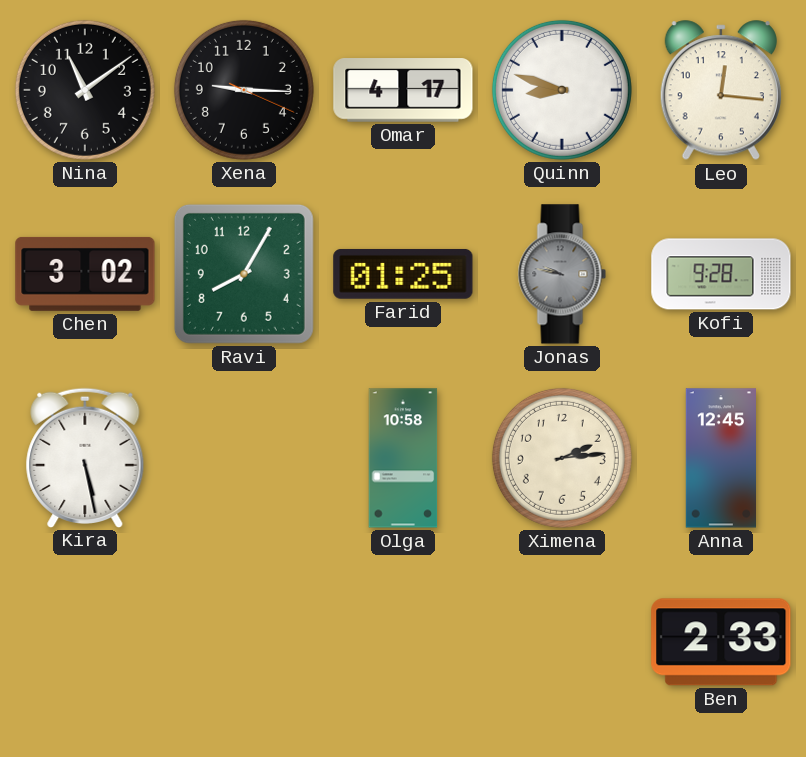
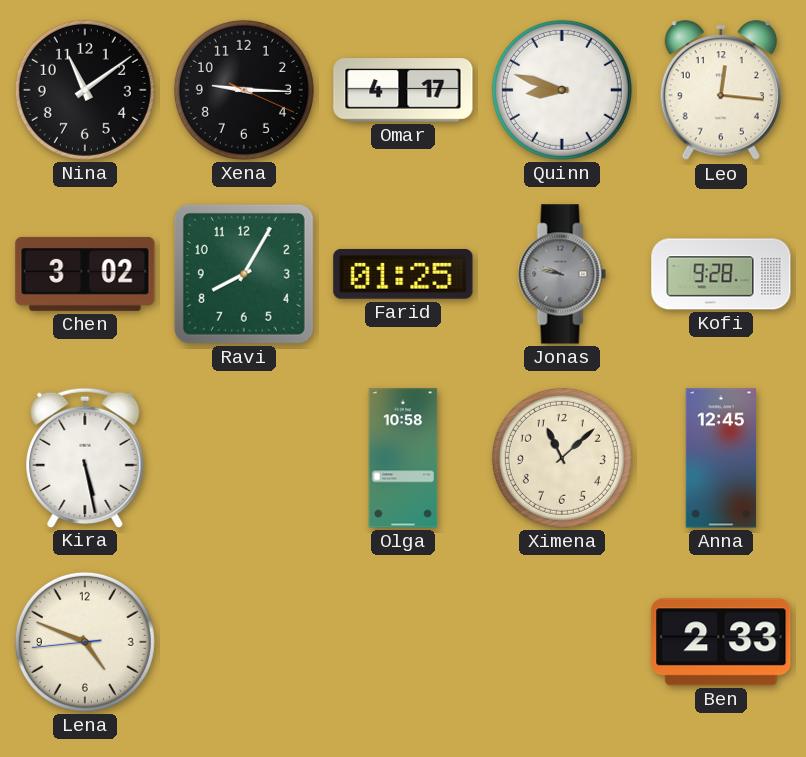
Ximena: 2:14 -> 11:08
Lena: none -> 4:48
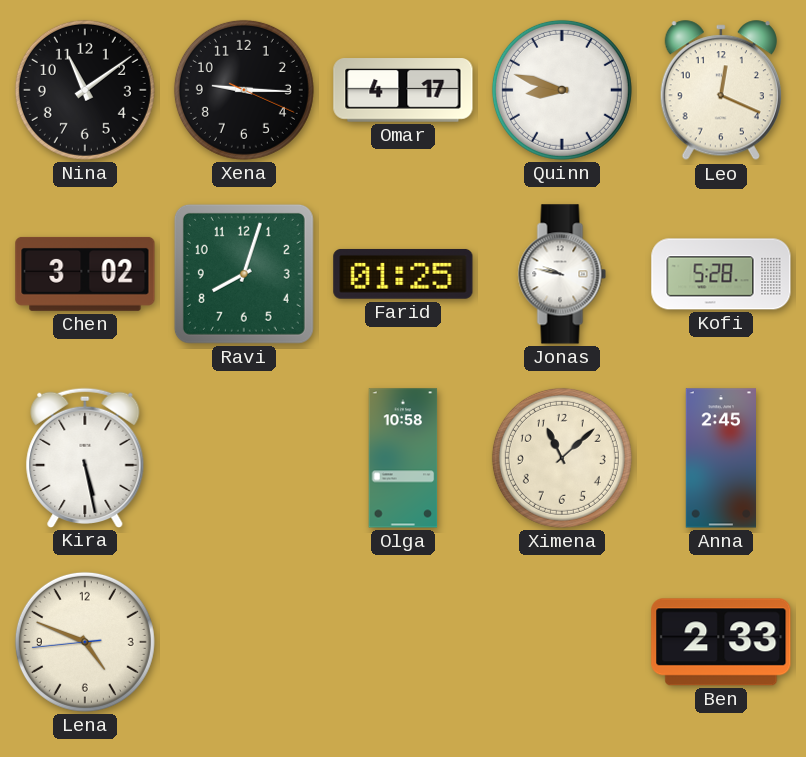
Leo: 12:16 -> 12:19
Ravi: 8:05 -> 8:03
Jonas dial: grey -> white
Kofi: 9:28 -> 5:28
Anna: 12:45 -> 2:45
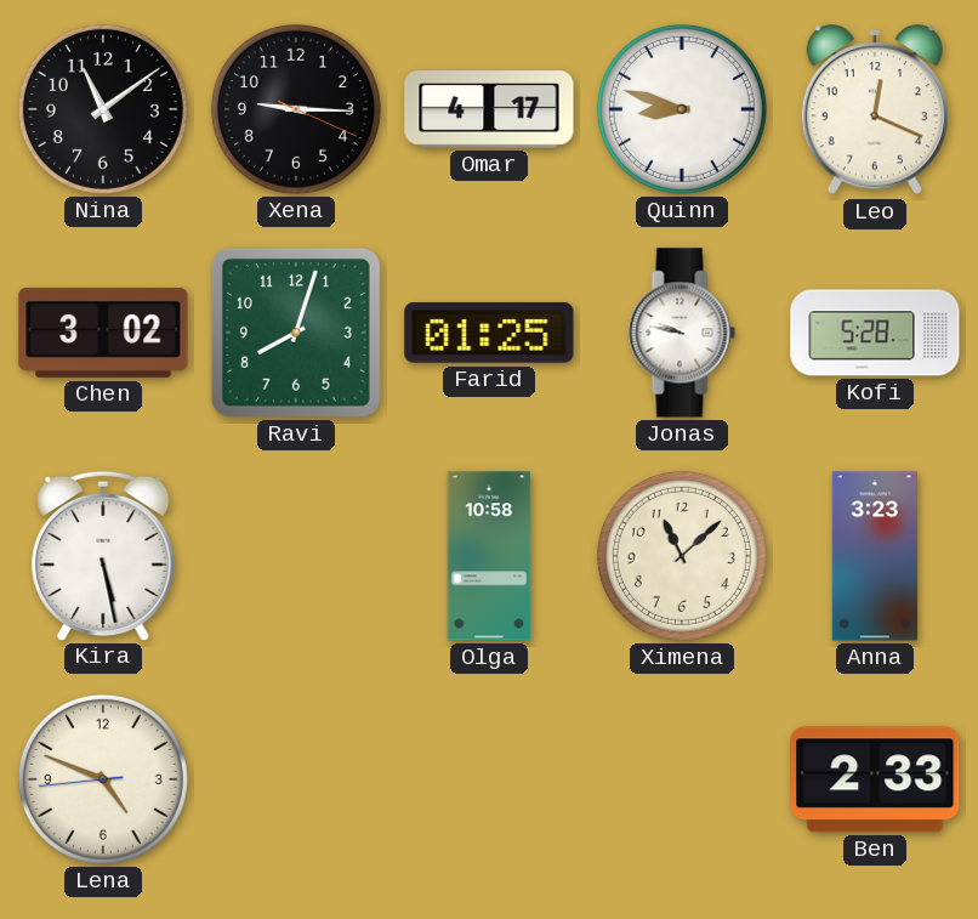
Anna: 2:45 -> 3:23
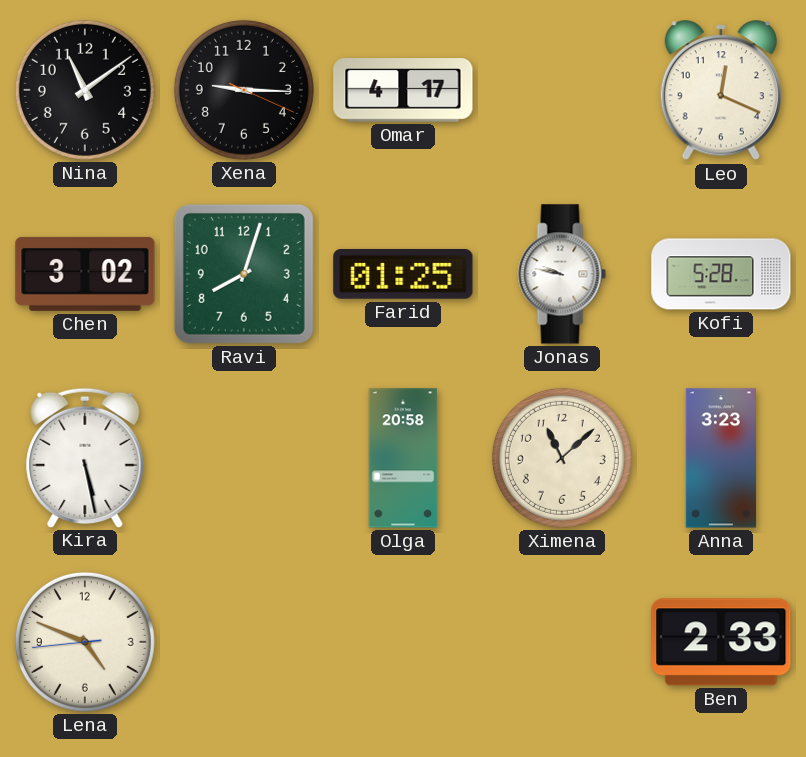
Quinn: 8:48 -> none
Olga: 10:58 -> 20:58
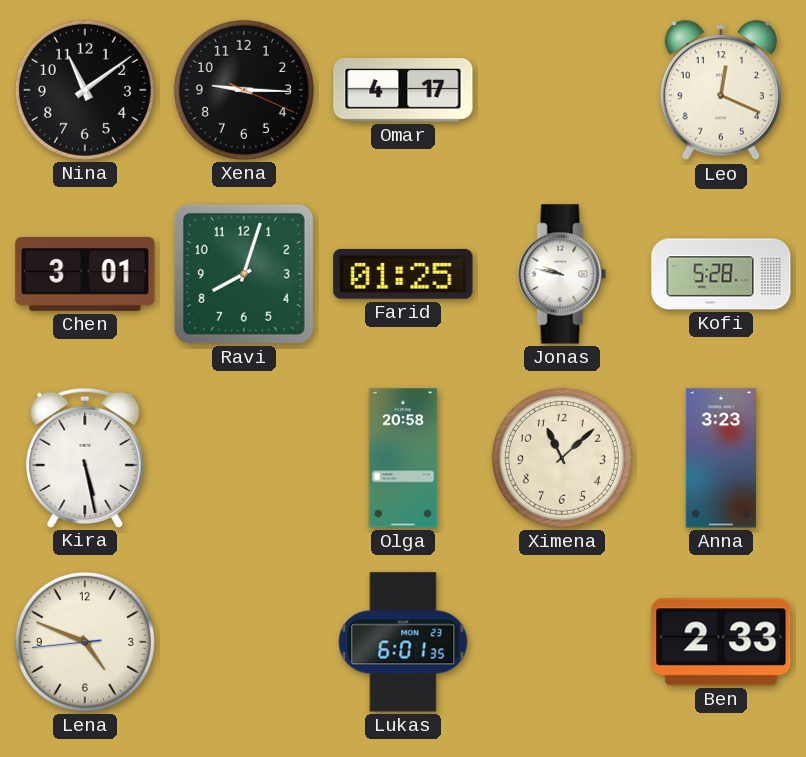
Chen: 3:02 -> 3:01
Lukas: none -> 6:01
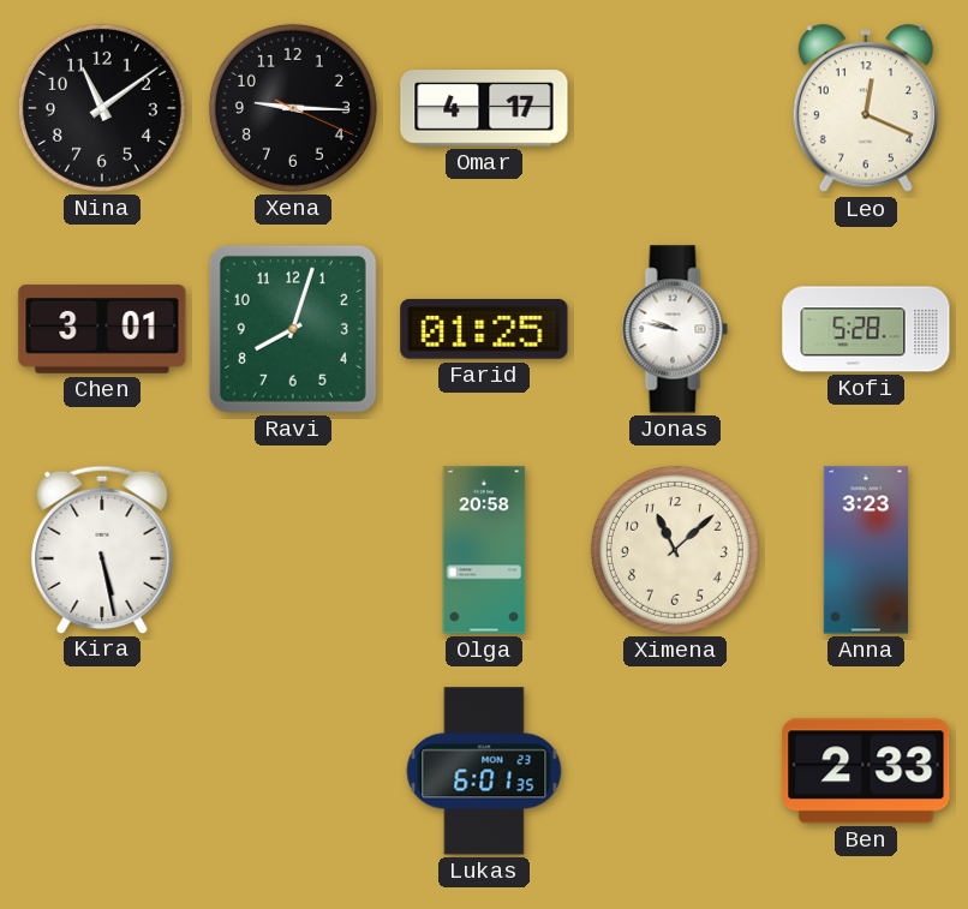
Lena: 4:48 -> none
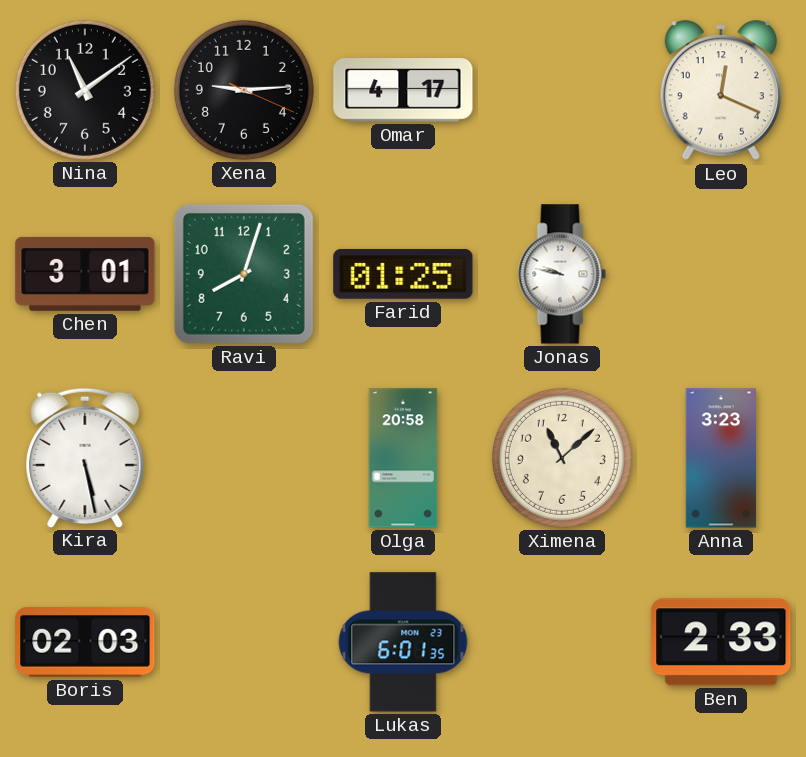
Xena: 9:15 -> 9:14
Kofi: 5:28 -> none
Boris: none -> 02:03
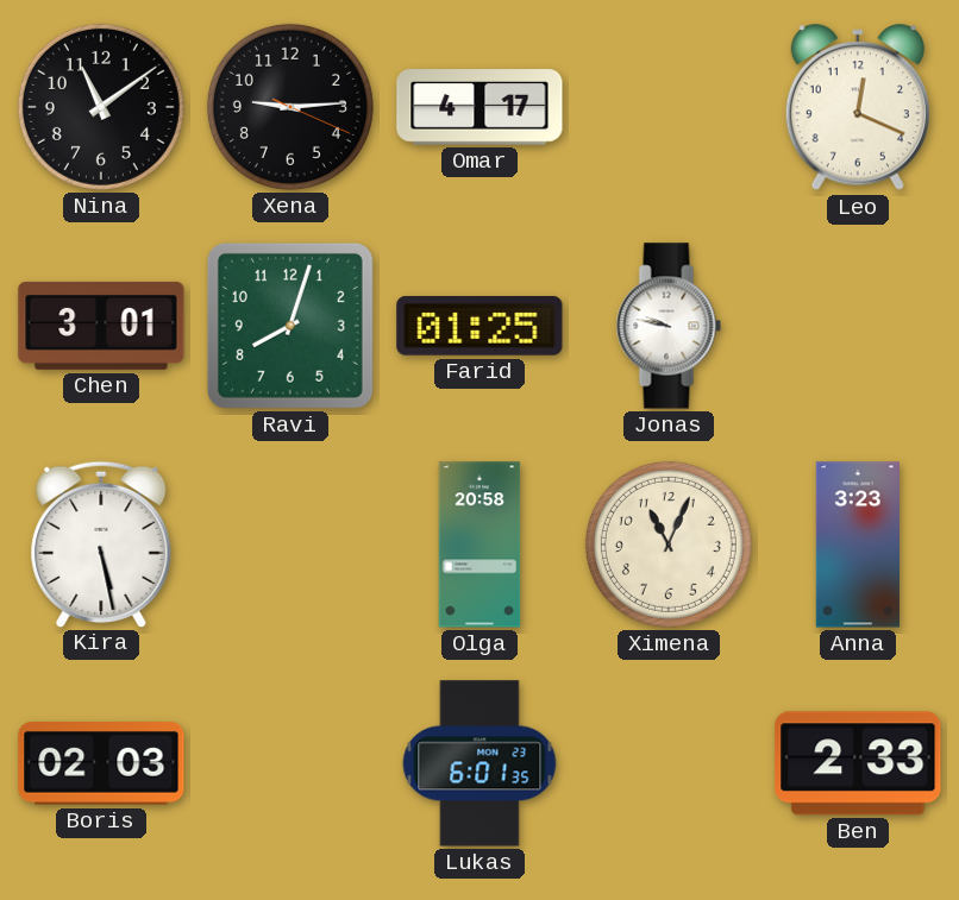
Ximena: 11:08 -> 11:04
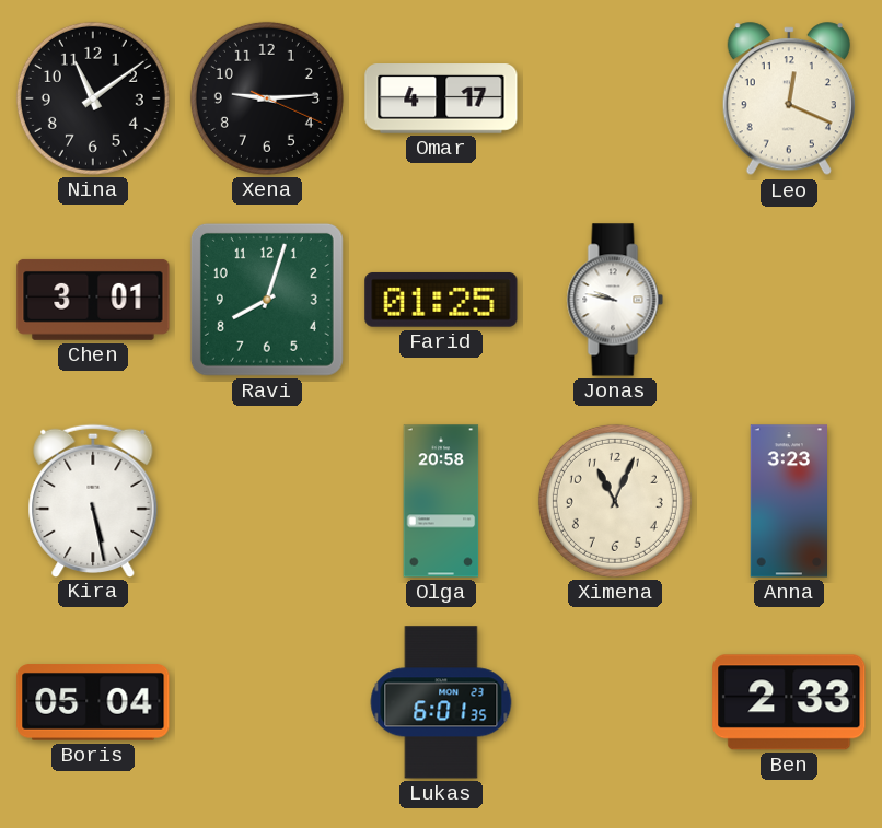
Boris: 02:03 -> 05:04
